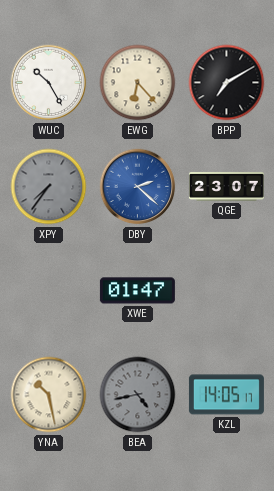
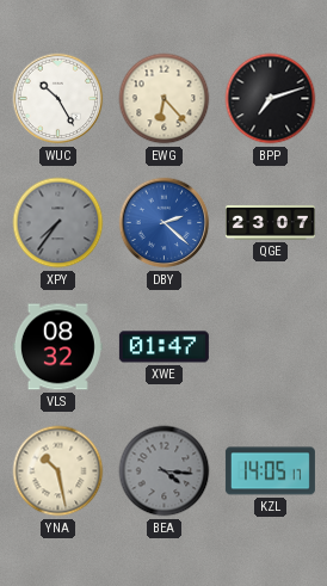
BPP: 7:10 -> 7:12
VLS: none -> 08:32
BEA: 4:43 -> 4:16
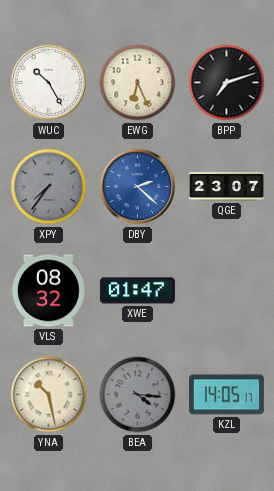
EWG: 6:23 -> 6:26
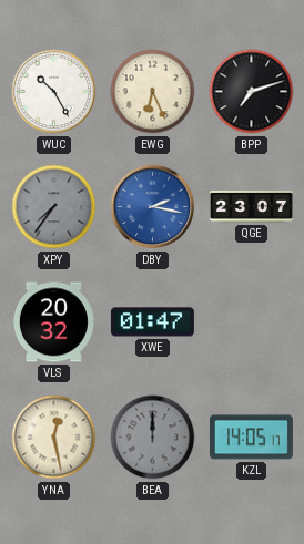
DBY: 2:22 -> 2:17
VLS: 08:32 -> 20:32
YNA: 10:28 -> 12:28
BEA: 4:16 -> 12:00
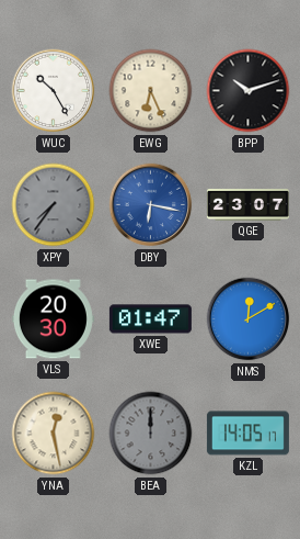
BPP: 7:12 -> 10:12
DBY: 2:17 -> 6:17
VLS: 20:32 -> 20:30
NMS: none -> 12:10
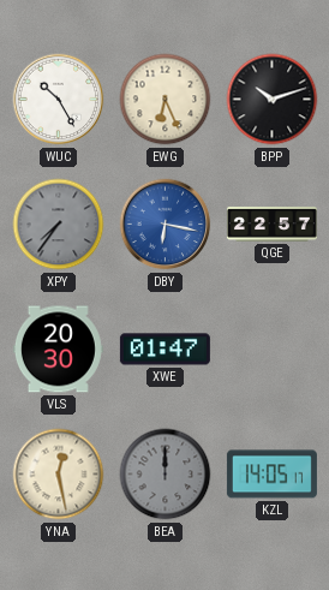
QGE: 23:07 -> 22:57
NMS: 12:10 -> none
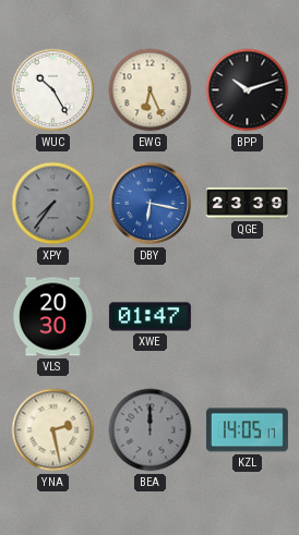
QGE: 22:57 -> 23:39
YNA: 12:28 -> 2:28
